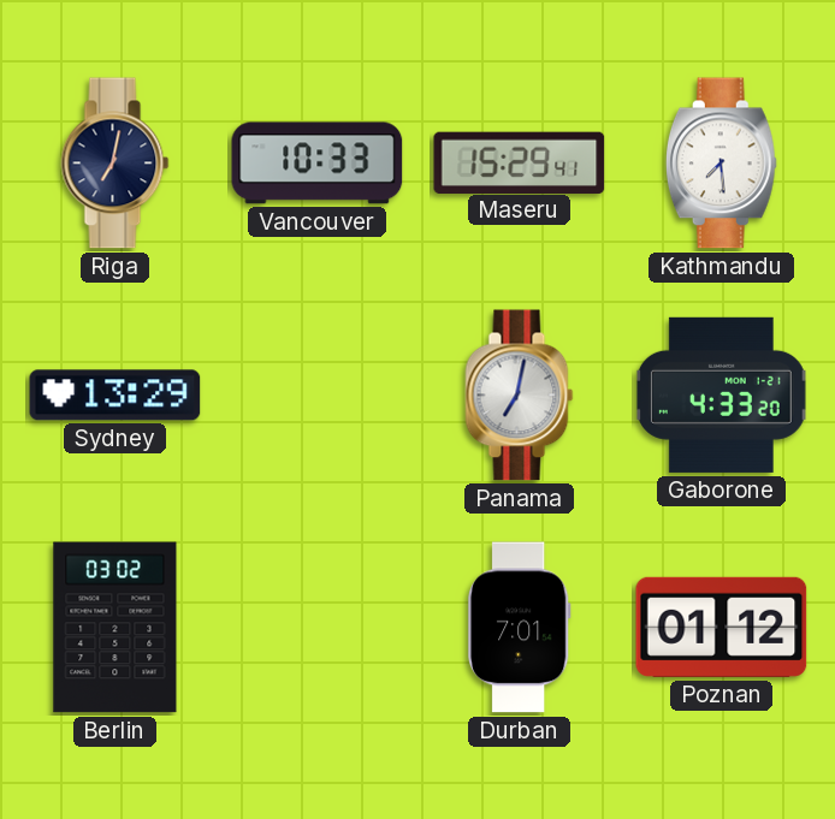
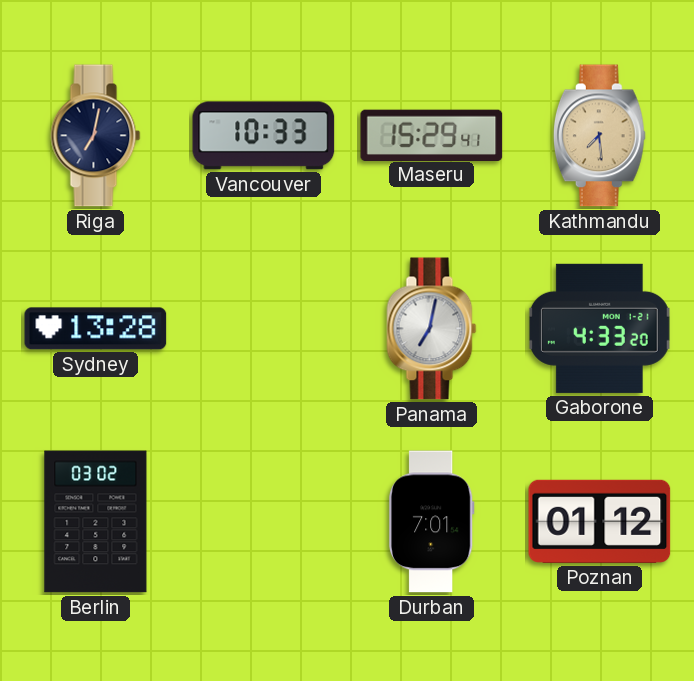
Kathmandu dial: white -> champagne
Sydney: 13:29 -> 13:28
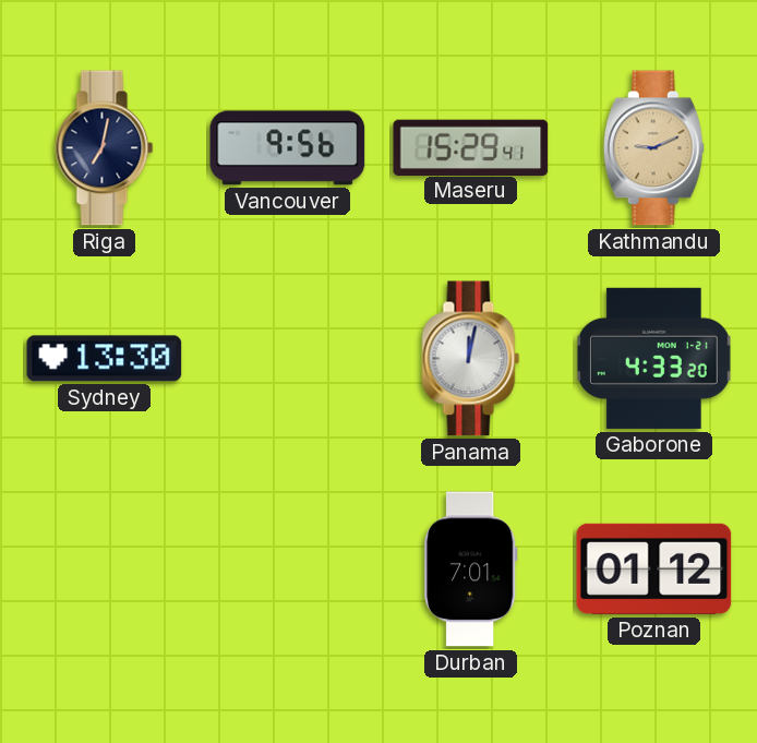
Vancouver: 10:33 -> 9:56
Kathmandu: 7:29 -> 9:11
Sydney: 13:28 -> 13:30
Panama: 7:02 -> 12:02
Berlin: 03:02 -> none
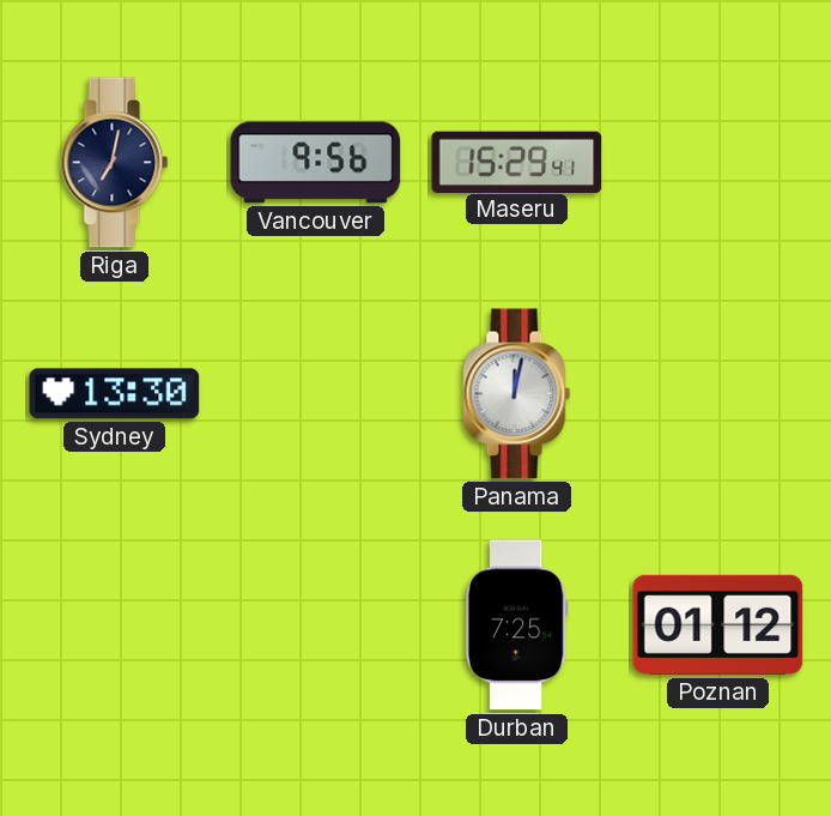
Kathmandu: 9:11 -> none
Gaborone: 4:33 -> none
Durban: 7:01 -> 7:25
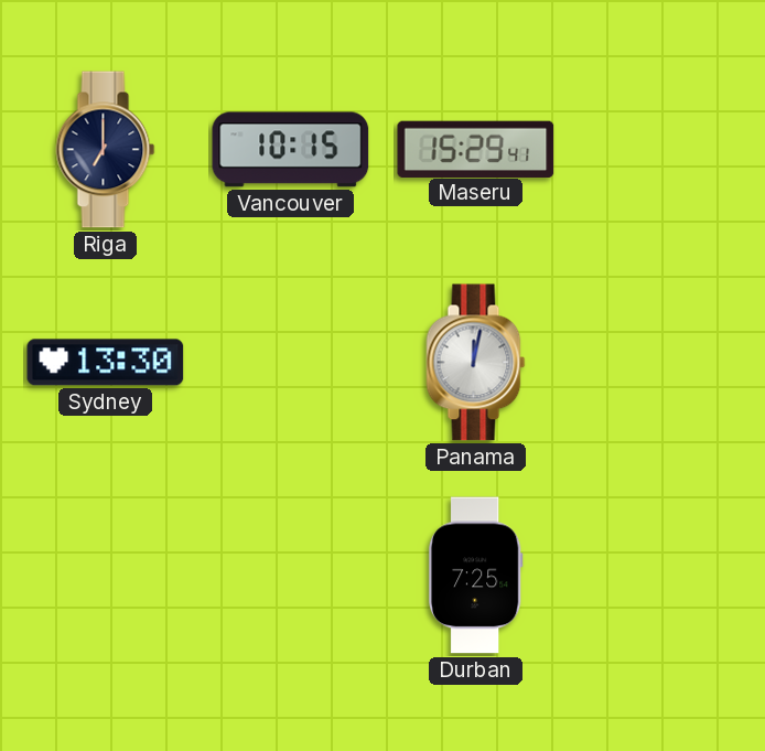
Riga: 7:02 -> 7:00
Vancouver: 9:56 -> 10:15
Poznan: 01:12 -> none
